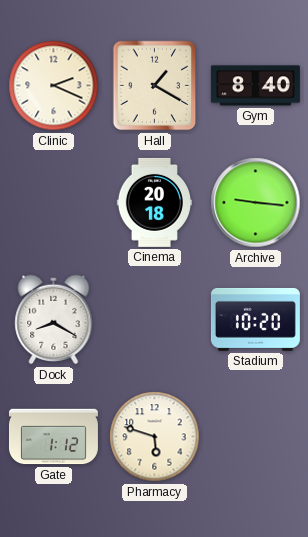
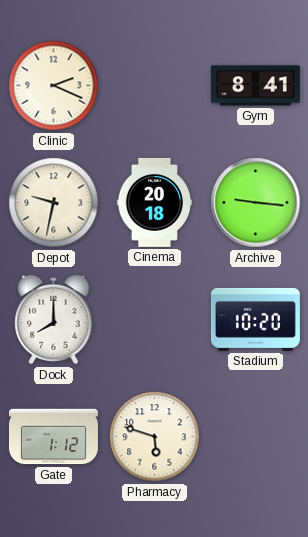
Hall: 1:20 -> none
Gym: 8:40 -> 8:41
Depot: none -> 9:32
Dock: 8:20 -> 8:00
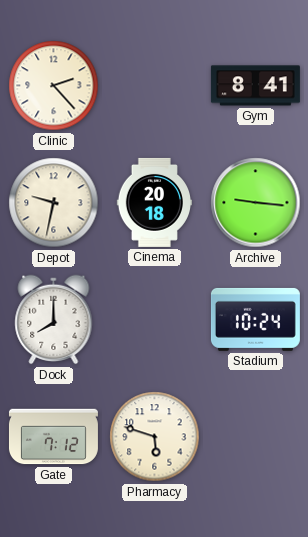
Clinic: 2:19 -> 2:23
Stadium: 10:20 -> 10:24
Gate: 1:12 -> 7:12
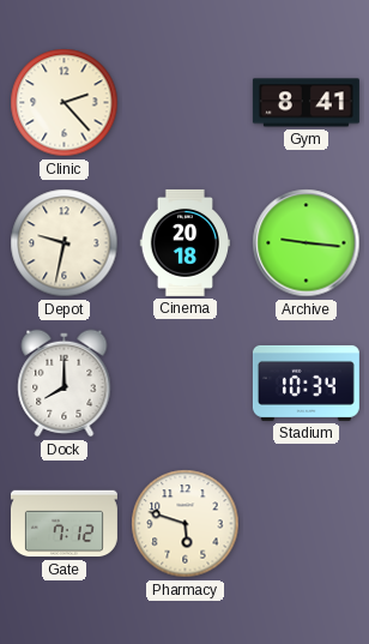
Stadium: 10:24 -> 10:34
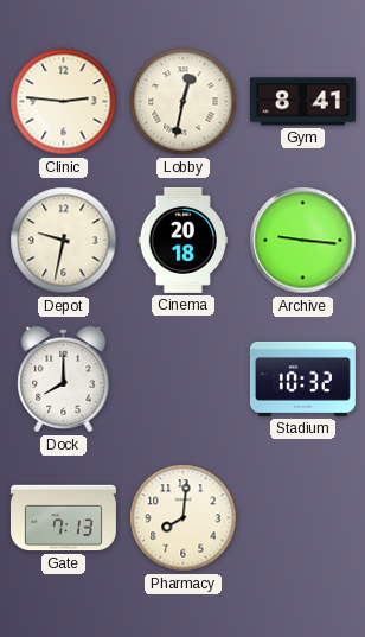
Clinic: 2:23 -> 2:46
Lobby: none -> 12:32
Stadium: 10:34 -> 10:32
Gate: 7:12 -> 7:13
Pharmacy: 5:48 -> 8:01
